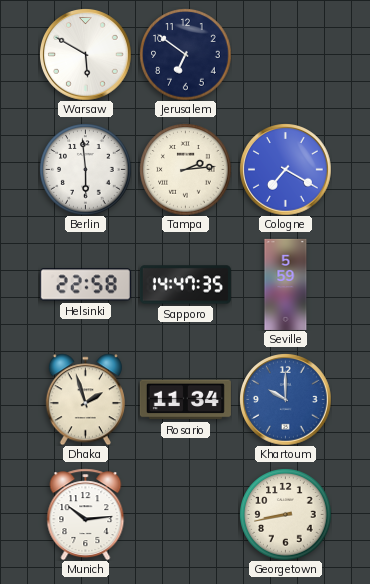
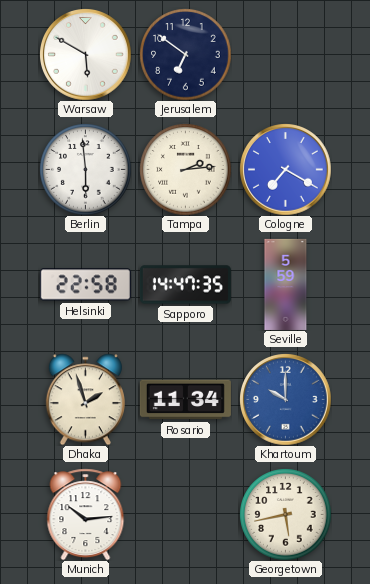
Georgetown: 8:43 -> 5:43
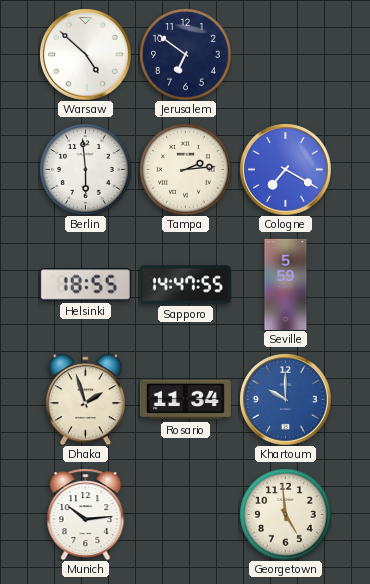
Warsaw: 5:50 -> 4:52
Helsinki: 22:58 -> 18:55
Sapporo: 14:47:35 -> 14:47:55
Georgetown: 5:43 -> 4:59
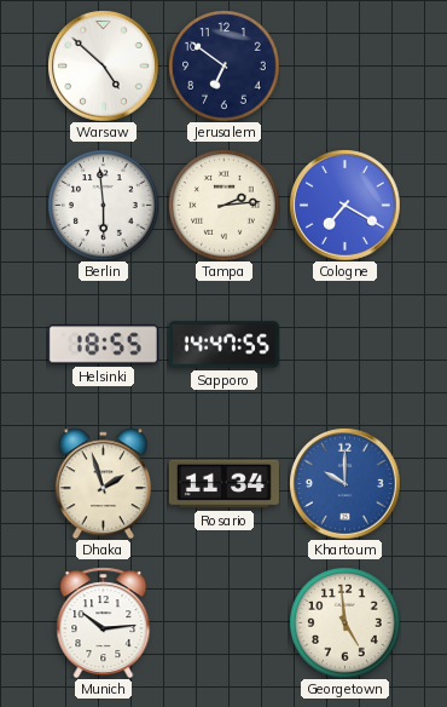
Seville: 5:59 -> none
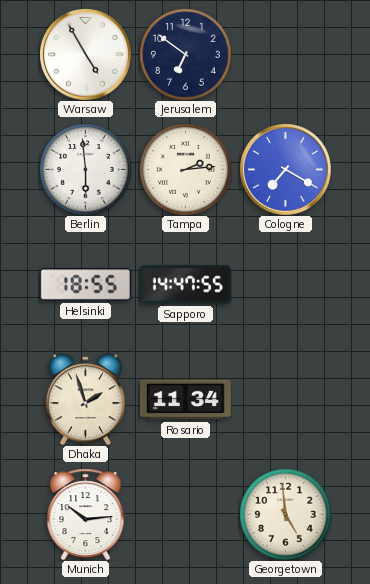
Warsaw: 4:52 -> 4:55
Khartoum: 10:00 -> none
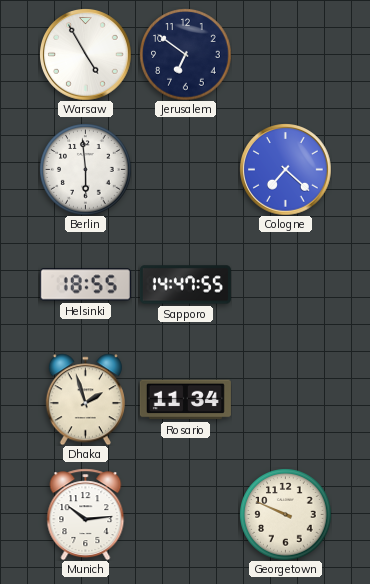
Tampa: 2:14 -> none
Cologne: 7:20 -> 7:22
Georgetown: 4:59 -> 9:49
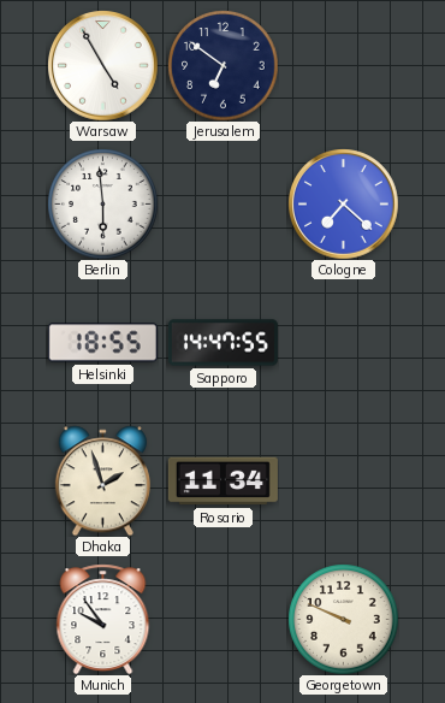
Munich: 10:14 -> 9:54
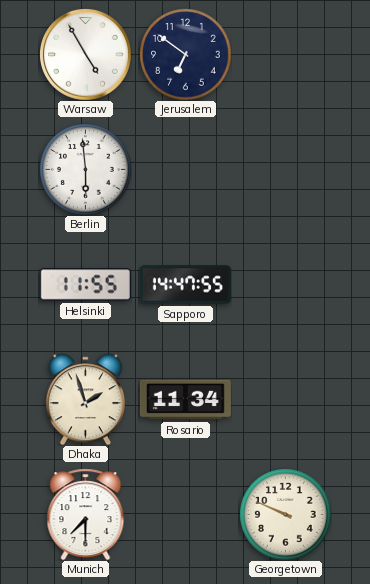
Cologne: 7:22 -> none
Helsinki: 18:55 -> 11:55
Munich: 9:54 -> 7:30
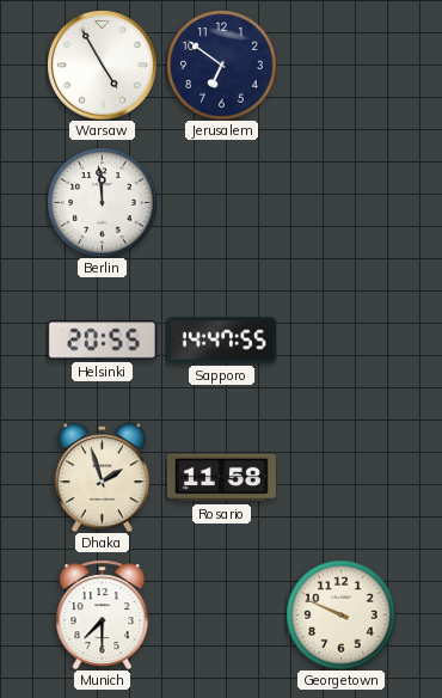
Berlin: 5:59 -> 11:59
Helsinki: 11:55 -> 20:55
Rosario: 11:34 -> 11:58
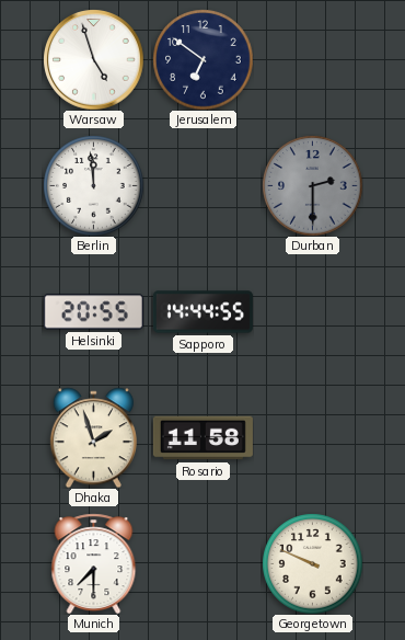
Warsaw: 4:55 -> 4:57
Durban: none -> 2:30
Sapporo: 14:47 -> 14:44
